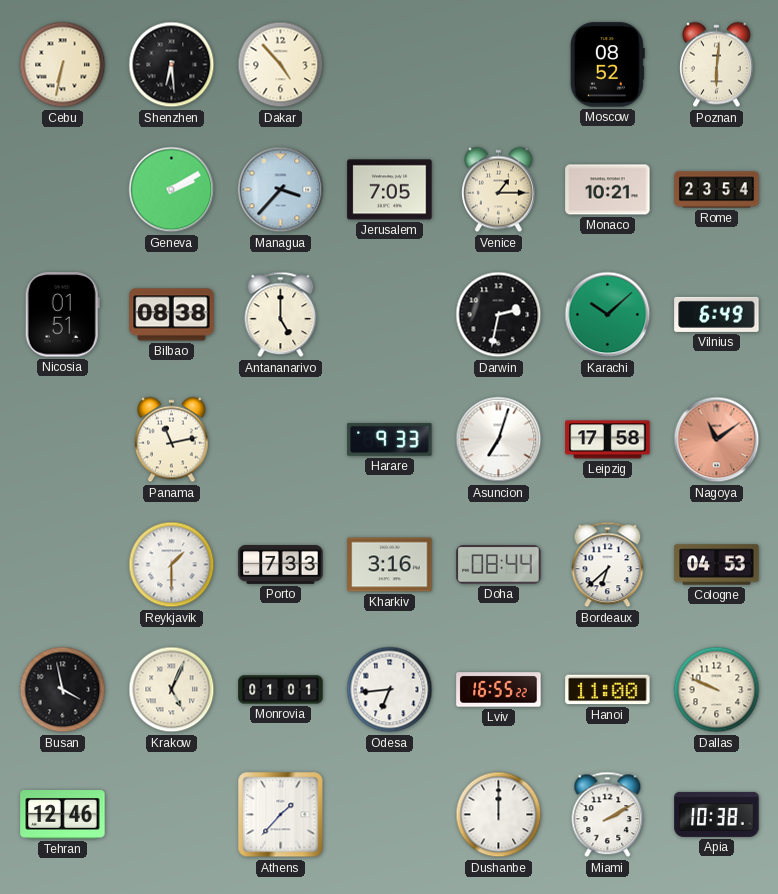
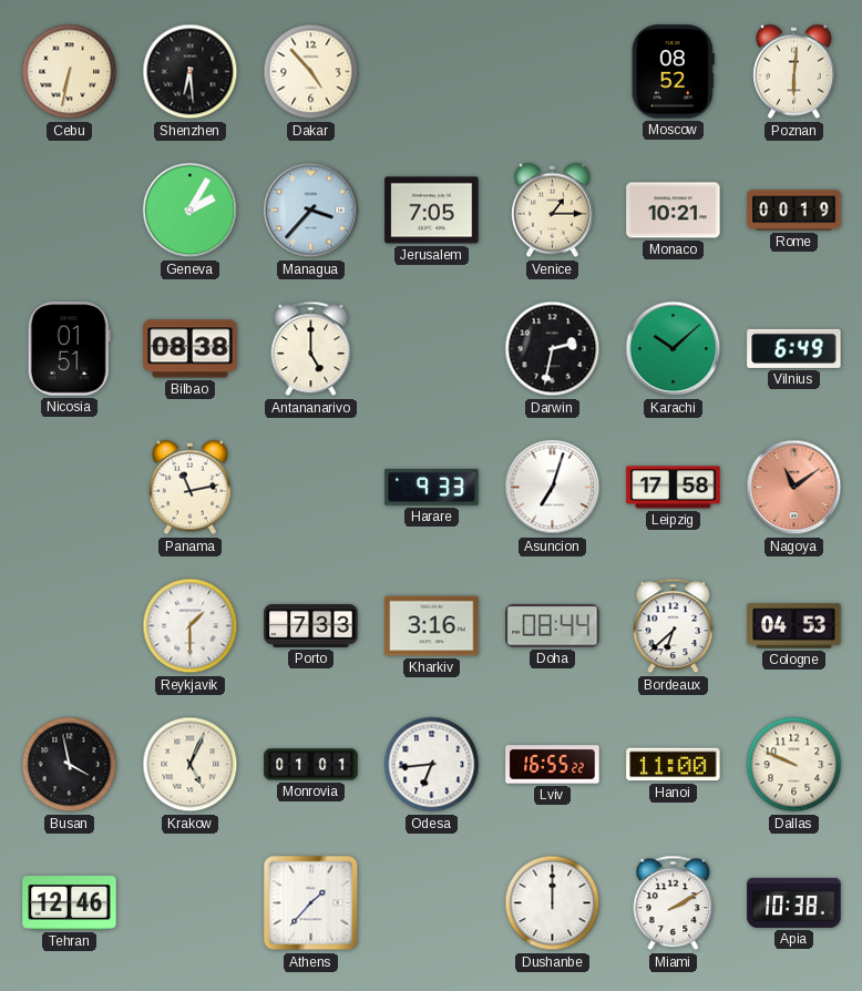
Geneva: 2:10 -> 2:05
Rome: 23:54 -> 00:19
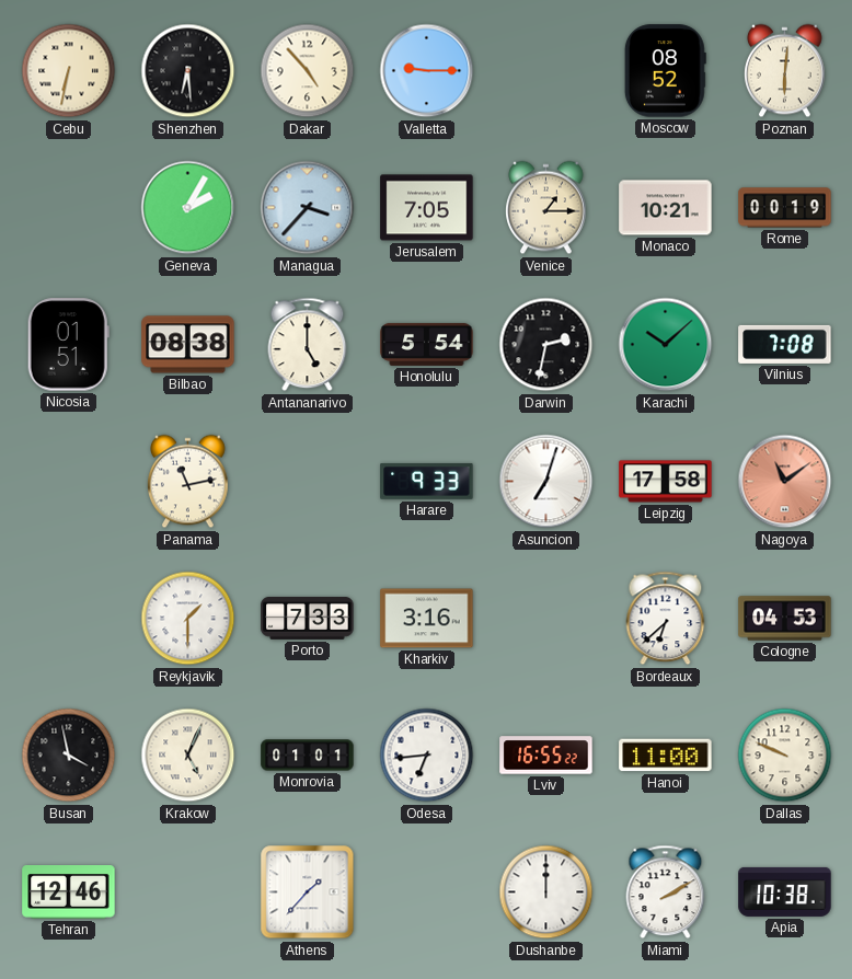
Valletta: none -> 9:15
Honolulu: none -> 5:54
Vilnius: 6:49 -> 7:08
Doha: 08:44 -> none
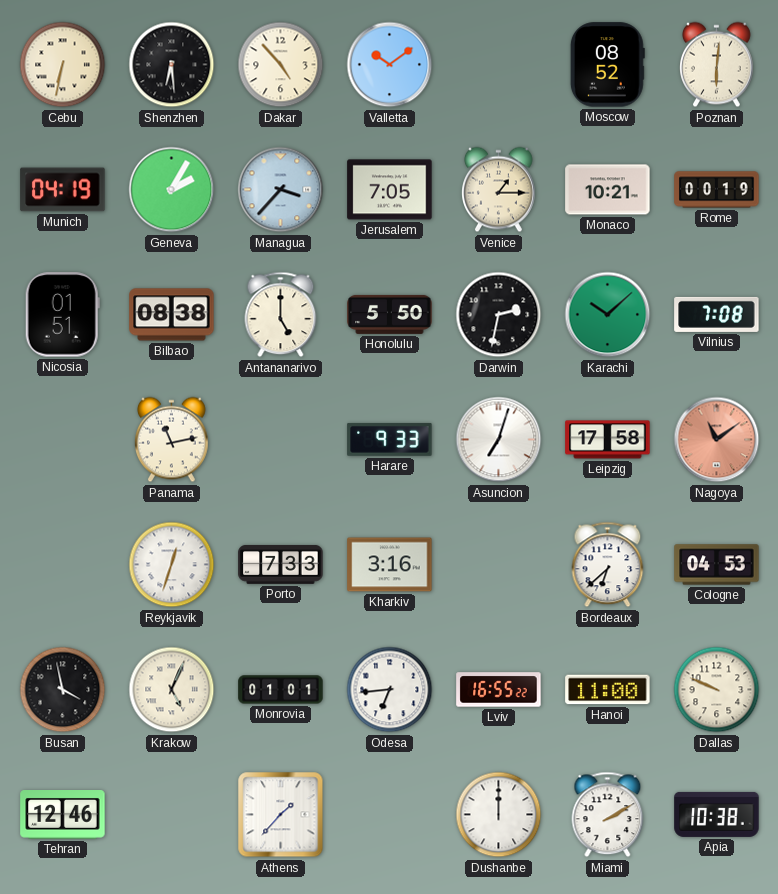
Valletta: 9:15 -> 10:09
Munich: none -> 04:19
Honolulu: 5:54 -> 5:50
Reykjavik: 1:30 -> 12:33
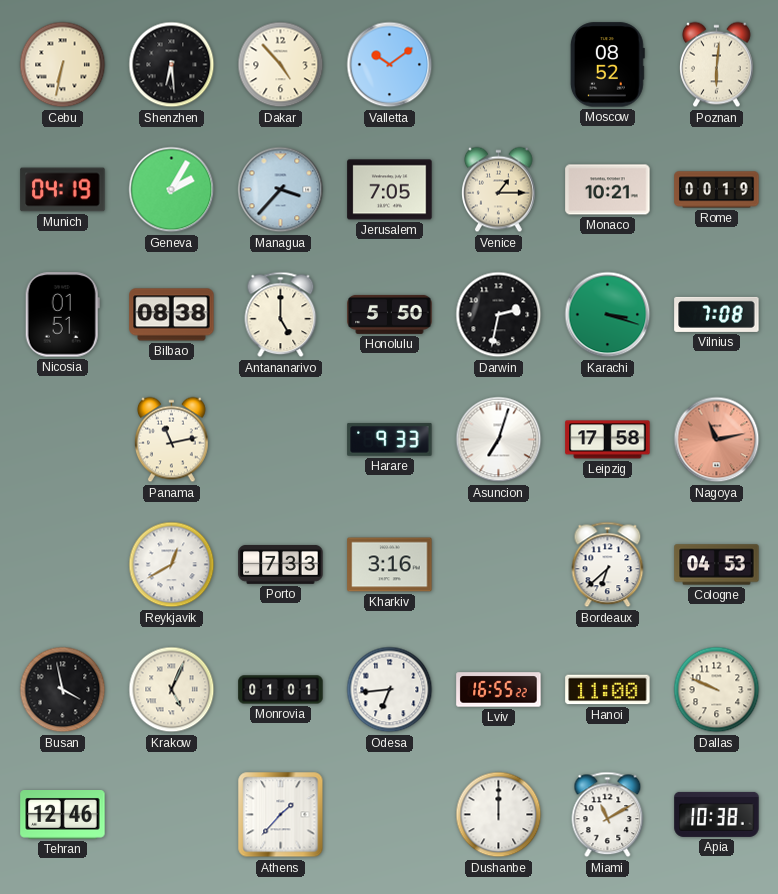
Karachi: 10:08 -> 3:18
Nagoya: 11:09 -> 11:13
Reykjavik: 12:33 -> 12:40
Miami: 2:10 -> 11:10
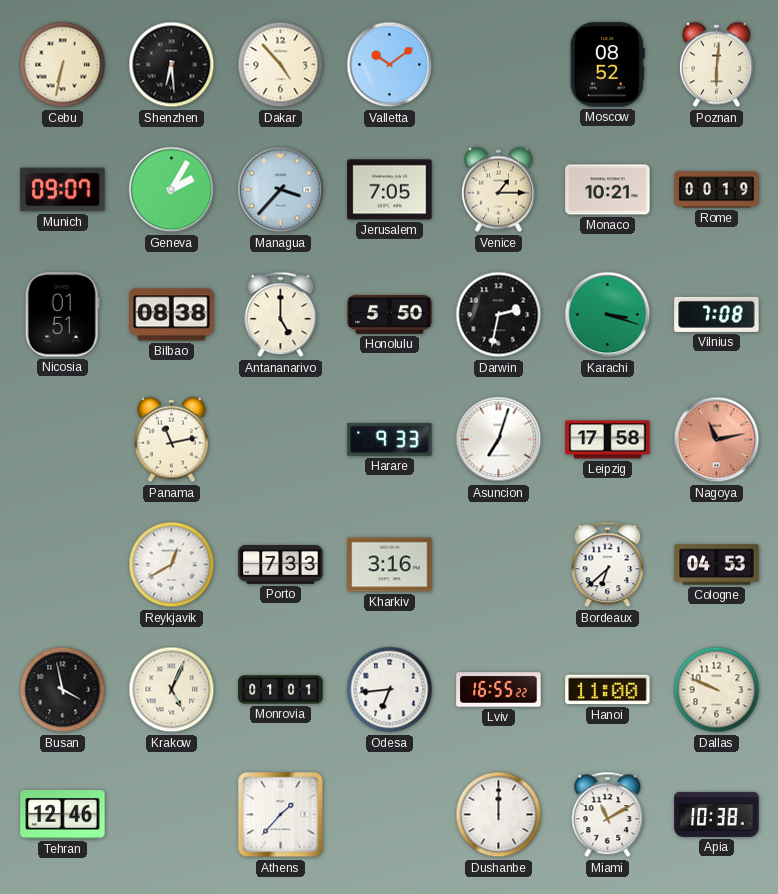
Munich: 04:19 -> 09:07
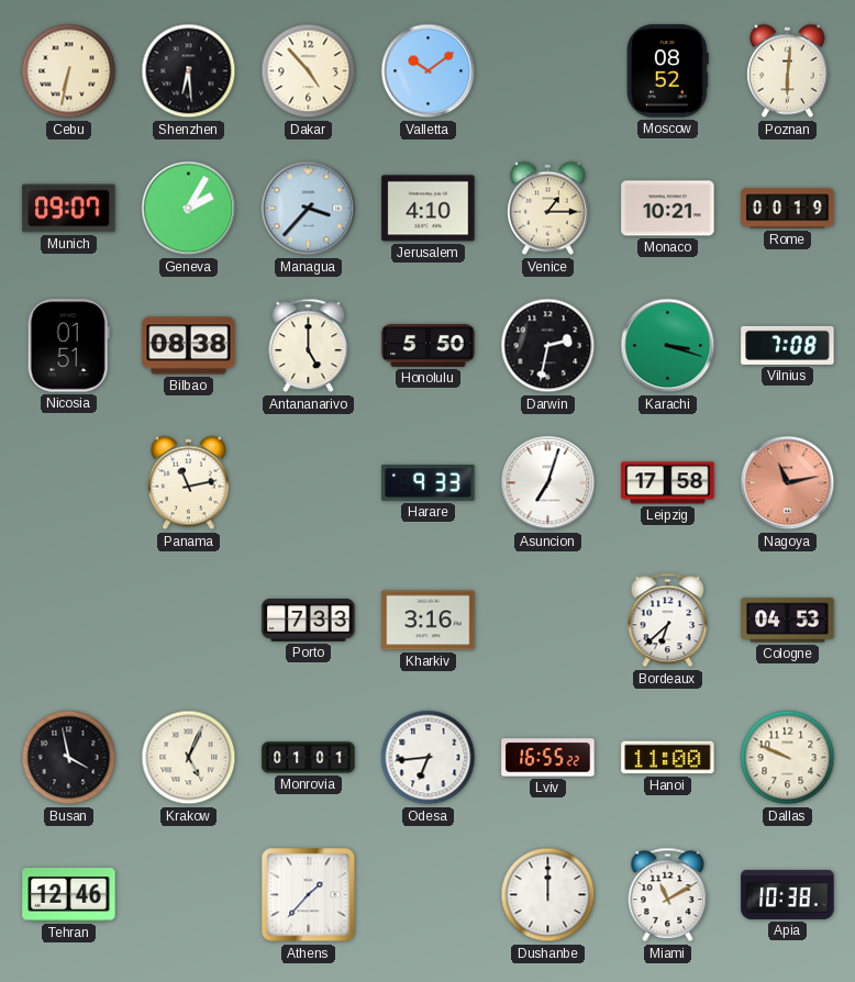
Jerusalem: 7:05 -> 4:10
Reykjavik: 12:40 -> none
